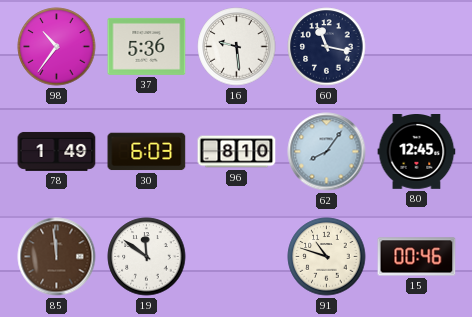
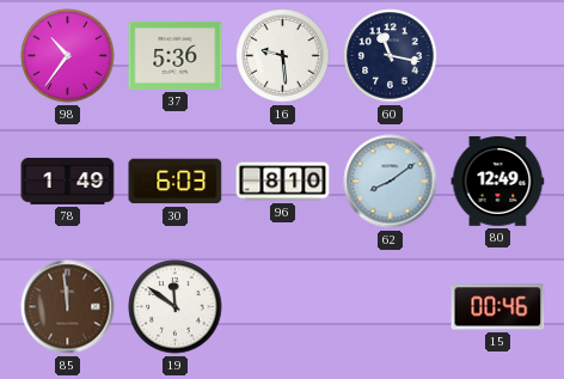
62: 8:06 -> 8:09
80: 12:45 -> 12:49
91: 10:48 -> none
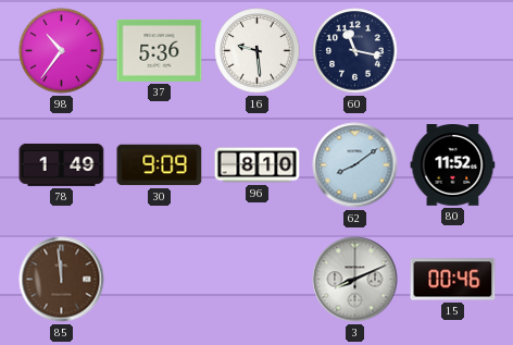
30: 6:03 -> 9:09
80: 12:49 -> 11:52
19: 11:51 -> none
3: none -> 8:11
